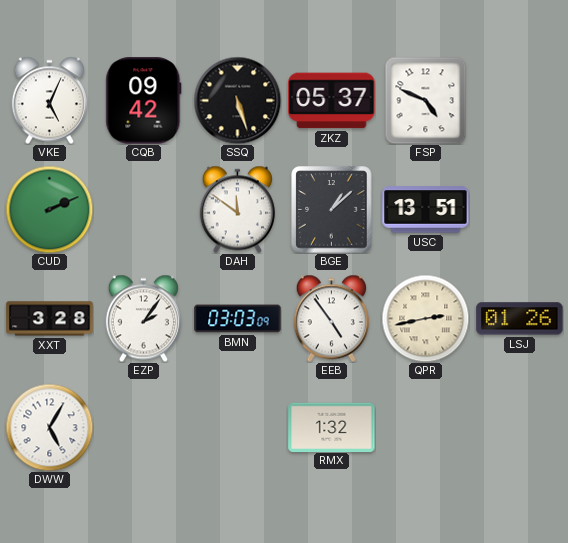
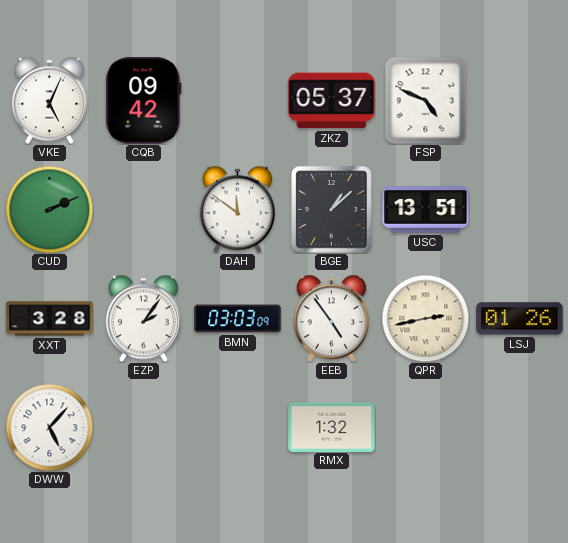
SSQ: 5:27 -> none
DWW: 5:05 -> 5:07
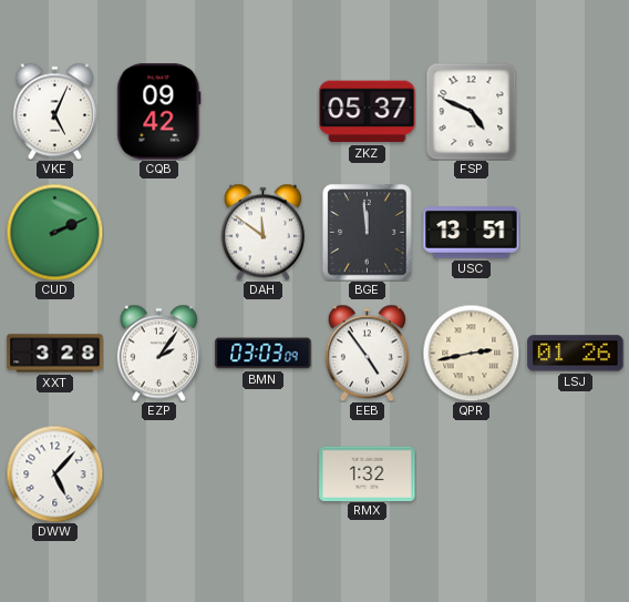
BGE: 1:08 -> 11:59
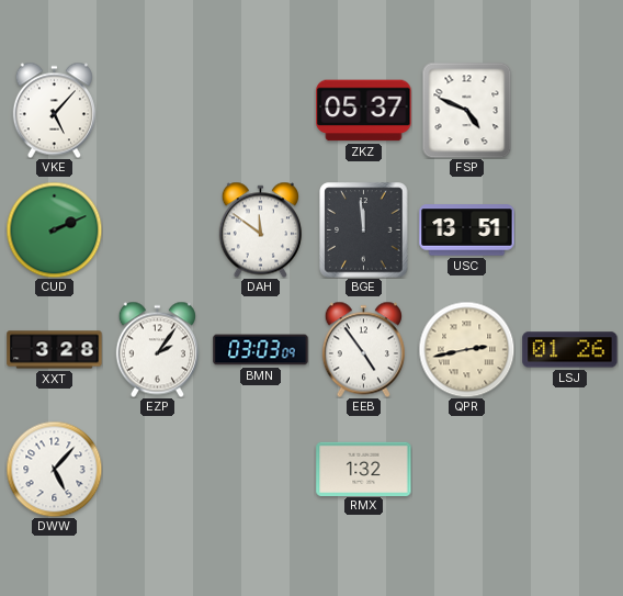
VKE: 5:04 -> 5:07
CQB: 09:42 -> none
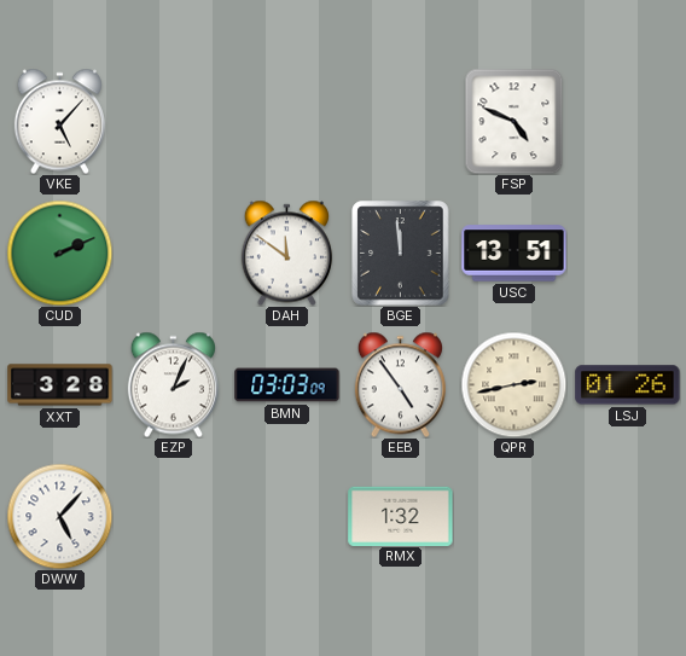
ZKZ: 05:37 -> none
EZP: 2:06 -> 2:04
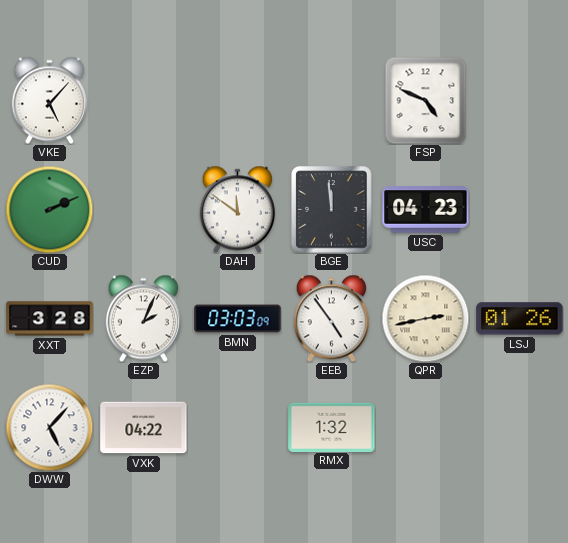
USC: 13:51 -> 04:23
VXK: none -> 04:22
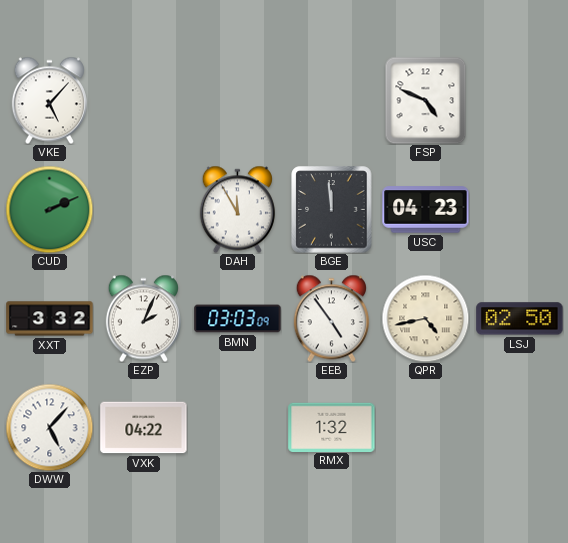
DAH: 11:51 -> 11:55
XXT: 3:28 -> 3:32
QPR: 2:43 -> 4:43
LSJ: 01:26 -> 02:50
